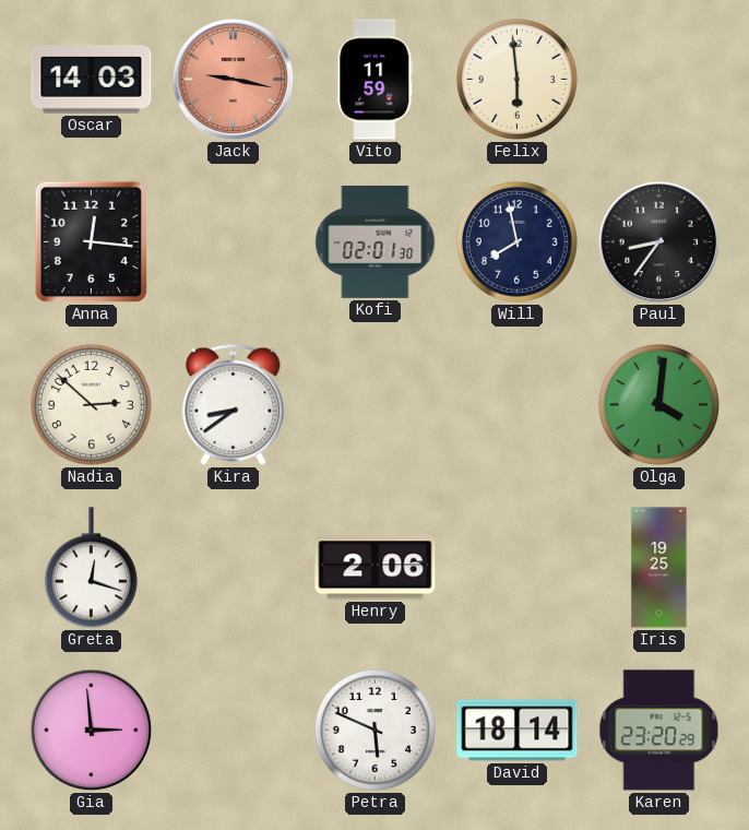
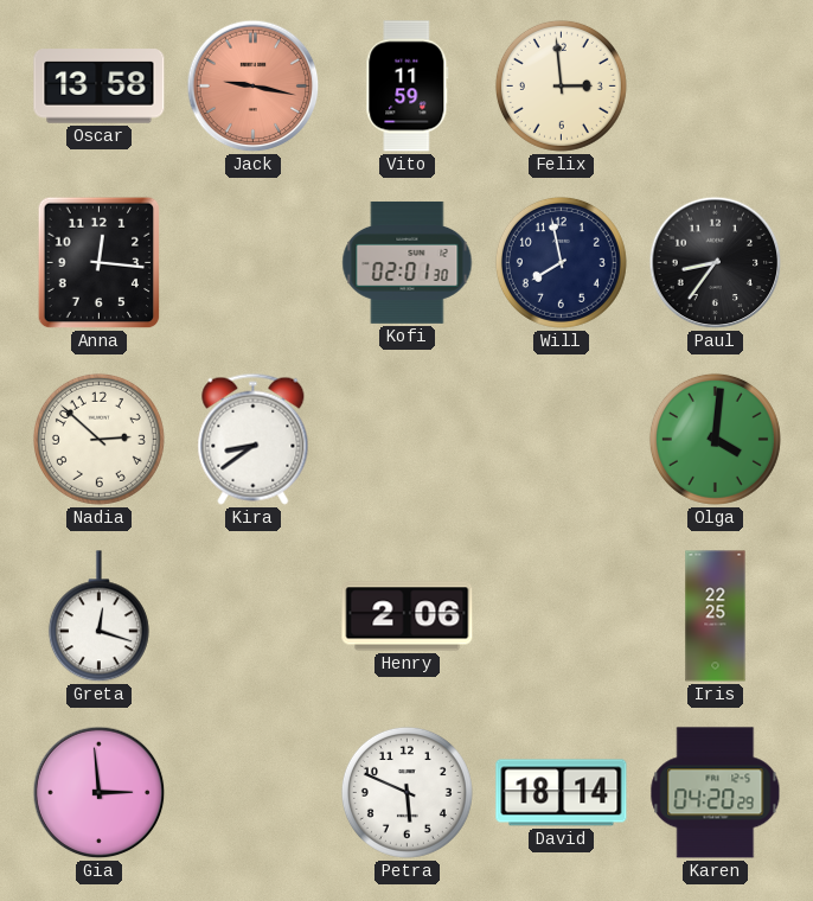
Oscar: 14:03 -> 13:58
Felix: 5:59 -> 2:59
Iris: 19:25 -> 22:25
Karen: 23:20 -> 04:20
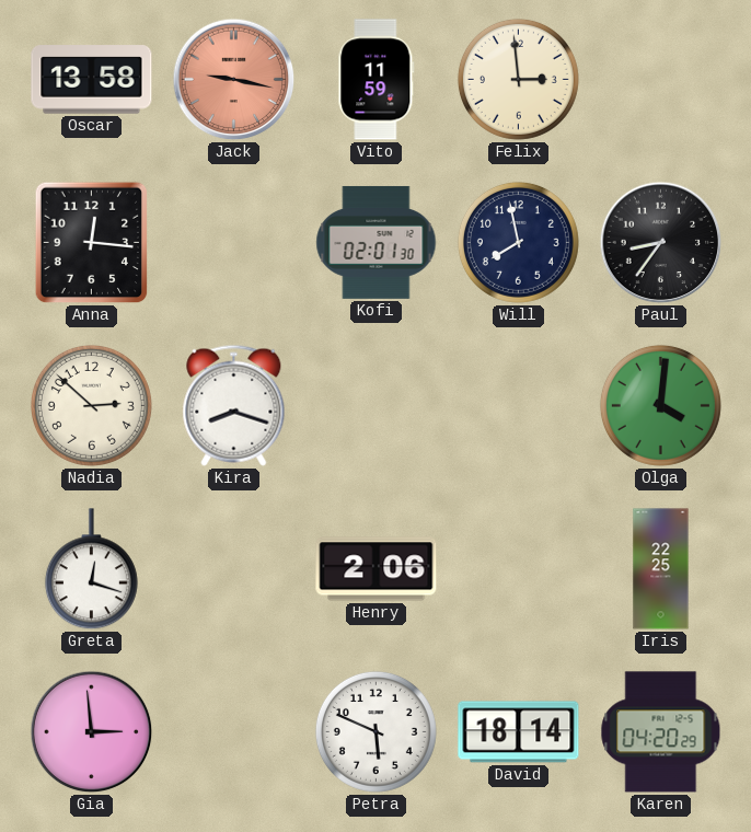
Kira: 8:39 -> 8:18
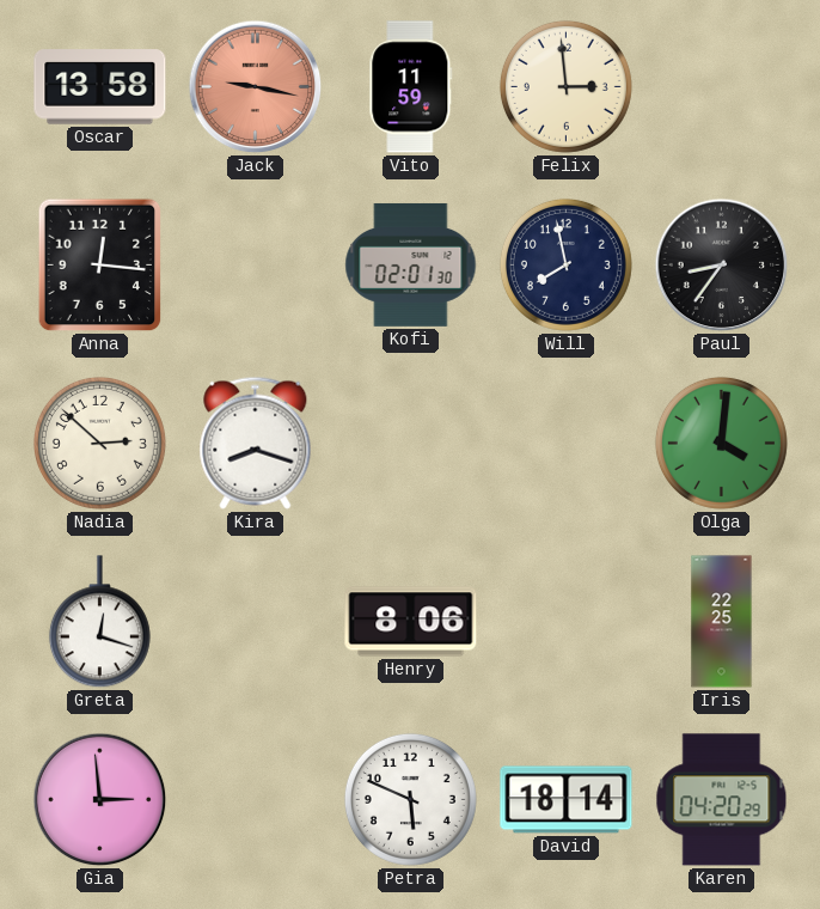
Henry: 2:06 -> 8:06
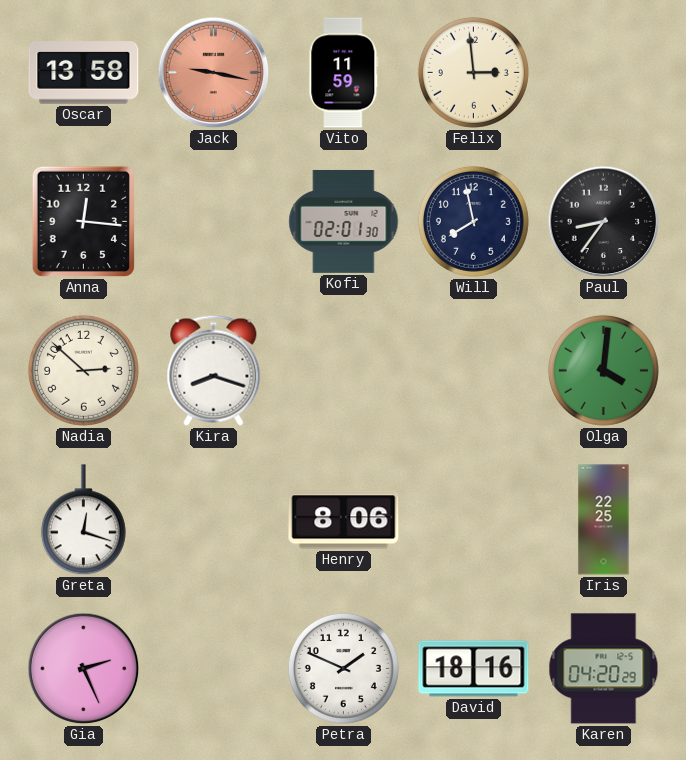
Gia: 2:59 -> 2:26
Petra: 5:49 -> 1:49
David: 18:14 -> 18:16
